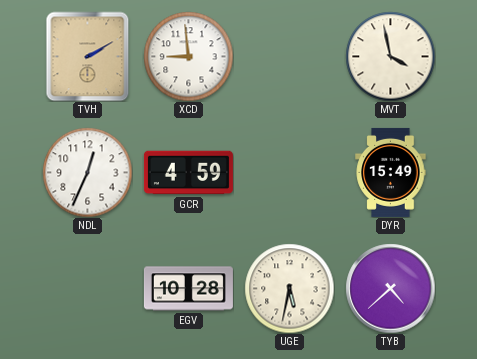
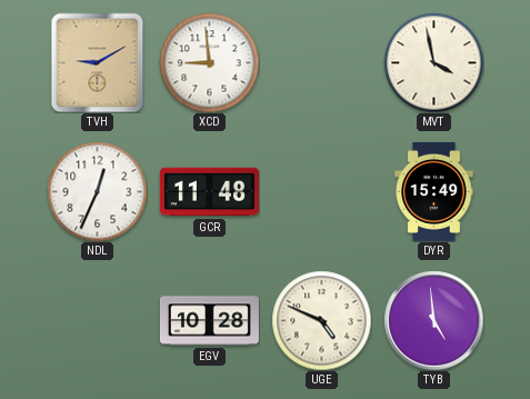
TVH: 2:10 -> 9:10
GCR: 4:59 -> 11:48
UGE: 5:32 -> 4:49
TYB: 4:38 -> 4:59
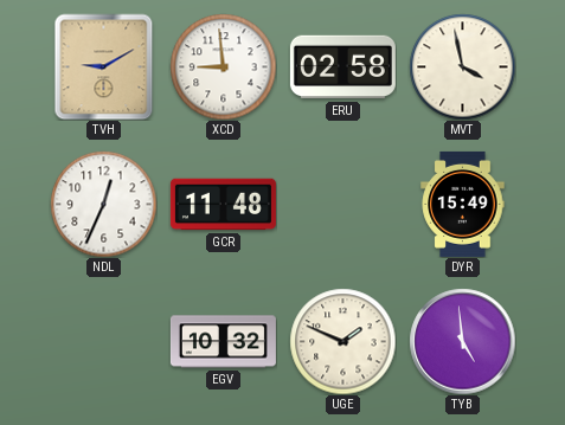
ERU: none -> 02:58
EGV: 10:28 -> 10:32
UGE: 4:49 -> 1:49
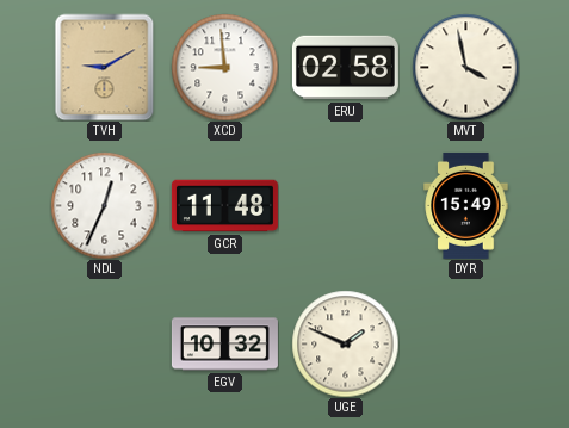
TYB: 4:59 -> none
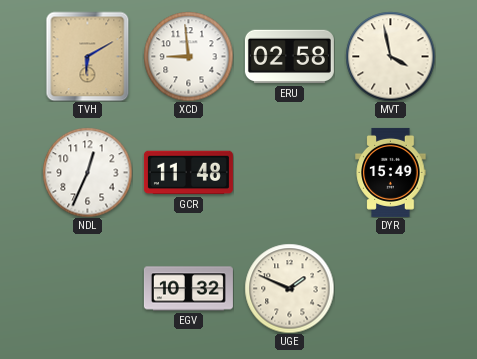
TVH: 9:10 -> 6:10
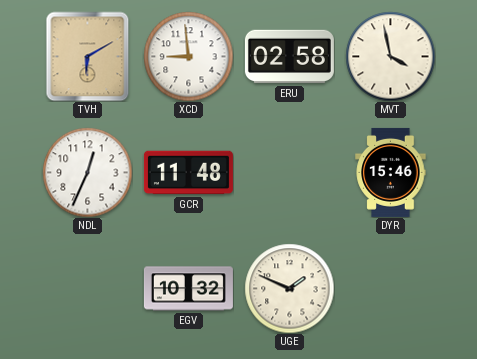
DYR: 15:49 -> 15:46
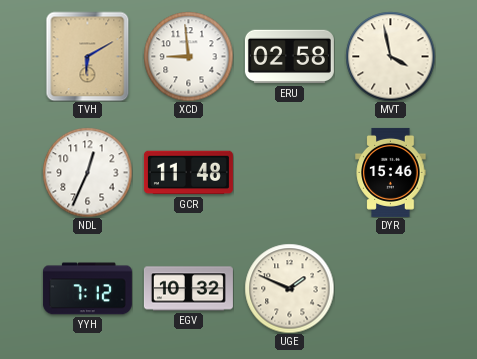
YYH: none -> 7:12
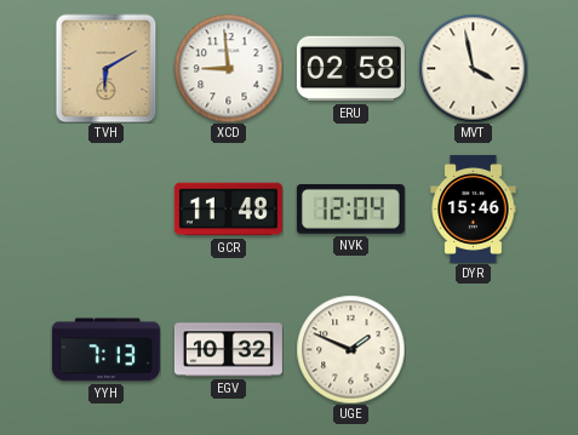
NDL: 12:34 -> none
NVK: none -> 12:04
YYH: 7:12 -> 7:13
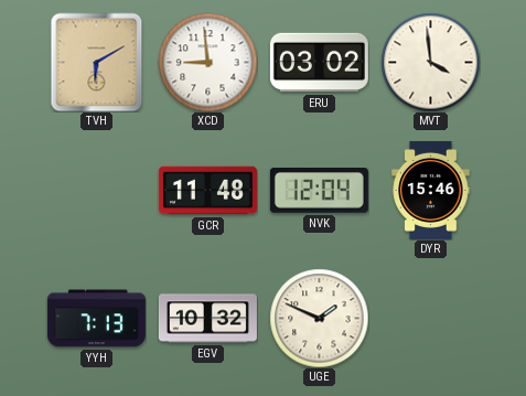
ERU: 02:58 -> 03:02
MVT: 3:58 -> 3:59
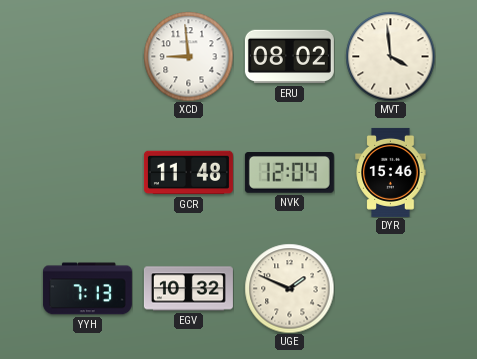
TVH: 6:10 -> none
ERU: 03:02 -> 08:02
